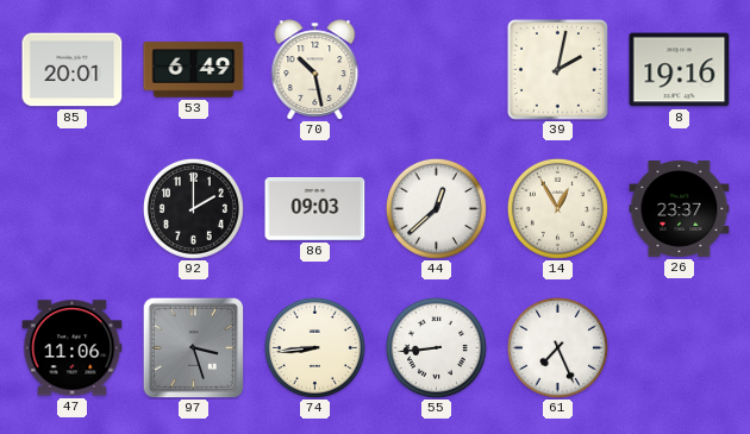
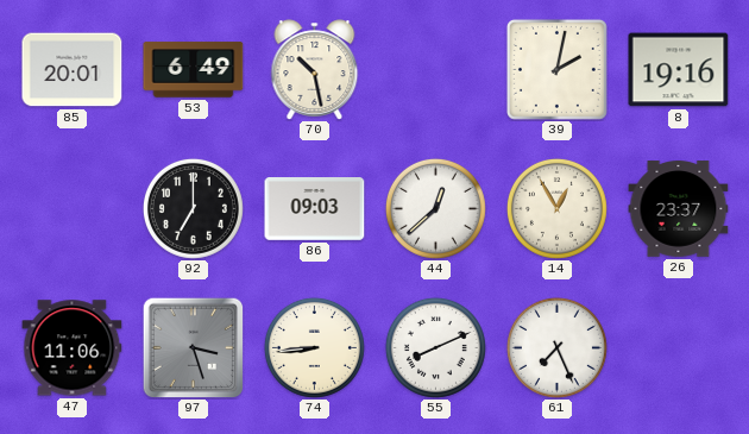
92: 2:00 -> 7:00
55: 8:44 -> 8:11
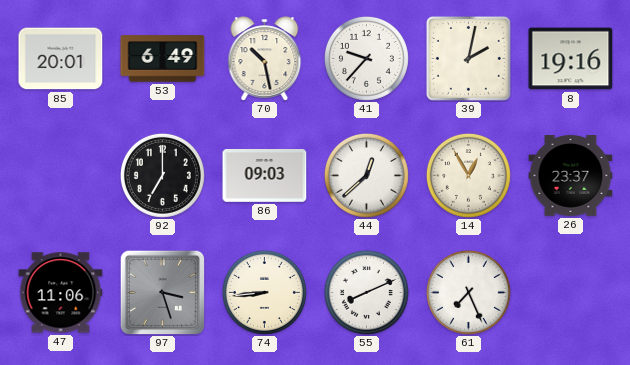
41: none -> 9:37
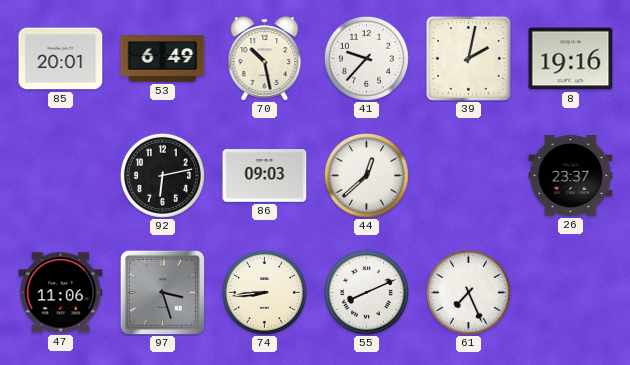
92: 7:00 -> 6:13
14: 12:55 -> none
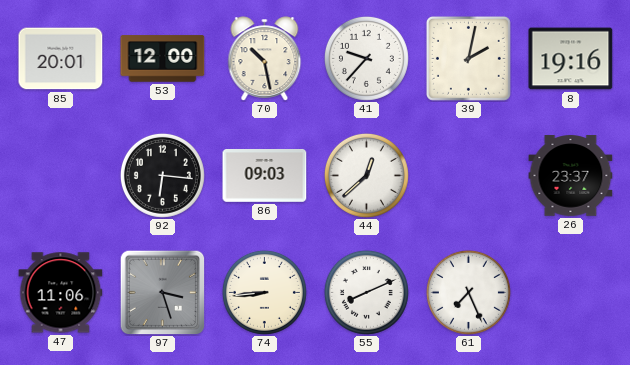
53: 6:49 -> 12:00
92: 6:13 -> 6:16
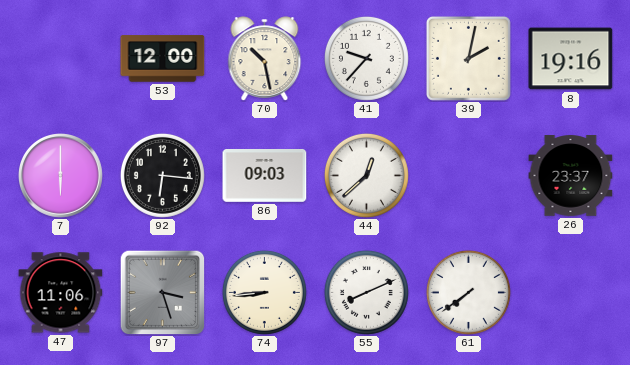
85: 20:01 -> none
7: none -> 6:00
61: 7:26 -> 7:39
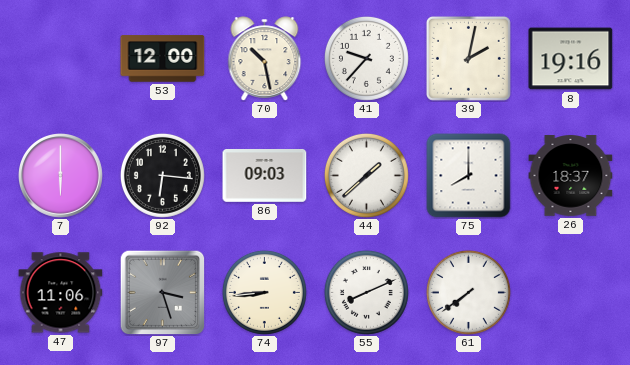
44: 12:38 -> 1:38
75: none -> 8:00
26: 23:37 -> 18:37
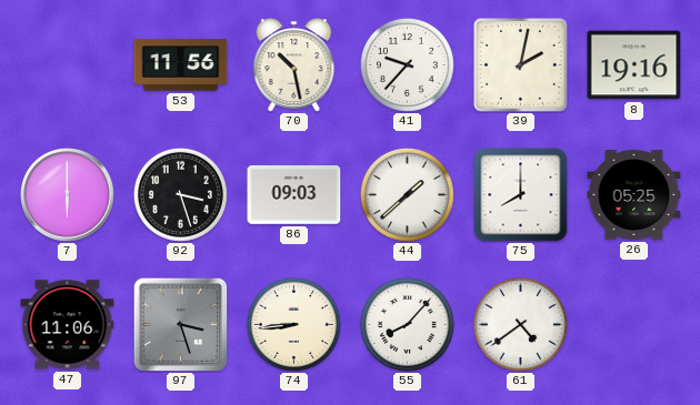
53: 12:00 -> 11:56
92: 6:16 -> 3:27
26: 18:37 -> 05:25
55: 8:11 -> 8:07
61: 7:39 -> 4:39
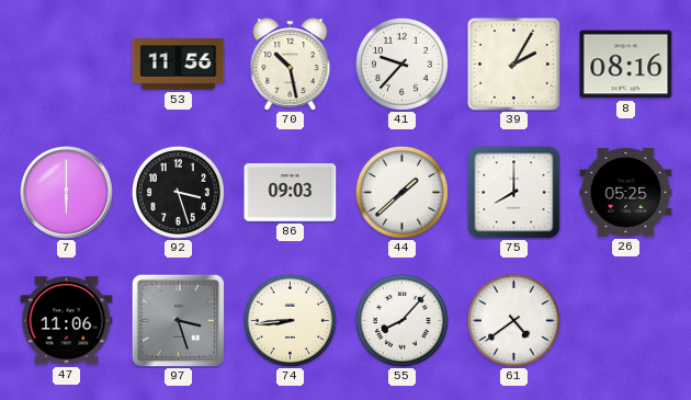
39: 2:02 -> 2:05
8: 19:16 -> 08:16
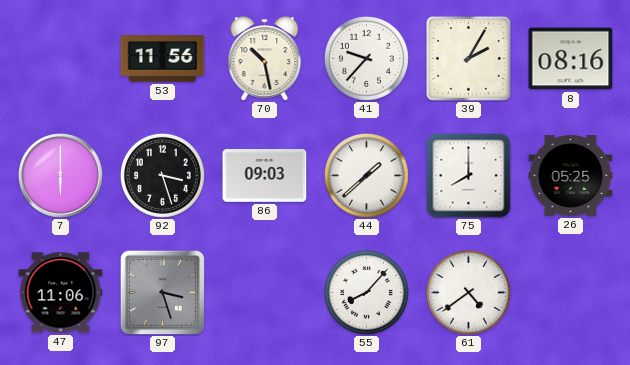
74: 8:44 -> none
